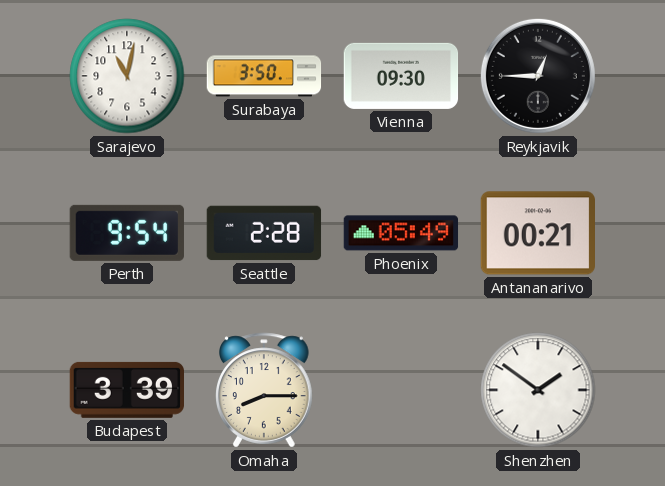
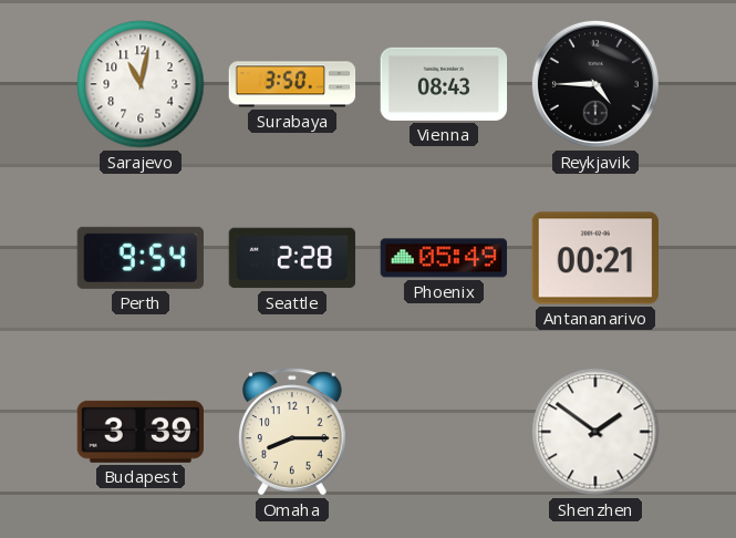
Vienna: 09:30 -> 08:43
Reykjavik: 12:45 -> 4:45
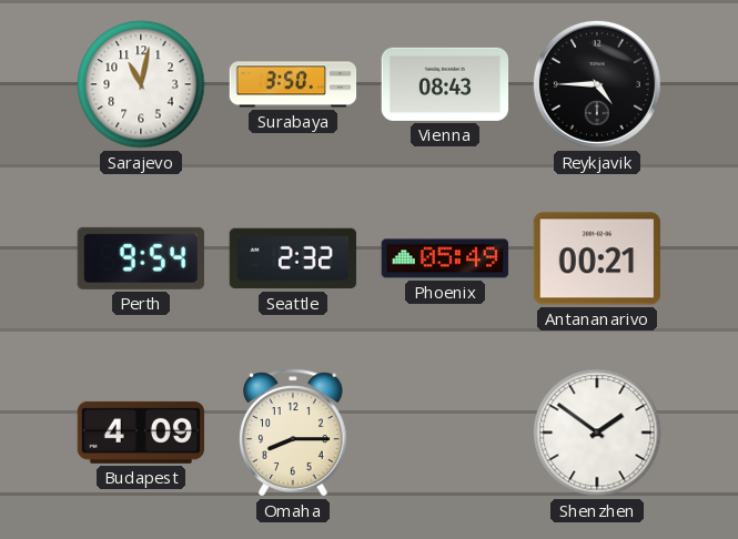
Seattle: 2:28 -> 2:32
Budapest: 3:39 -> 4:09
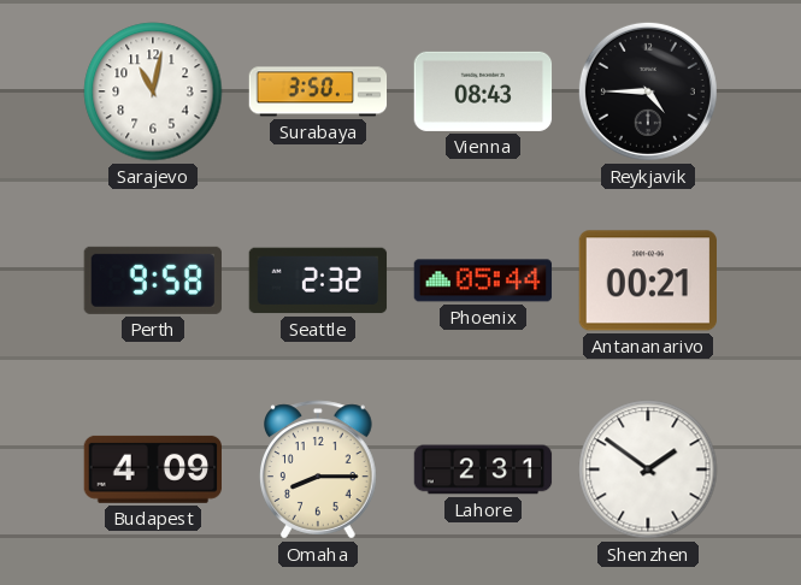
Perth: 9:54 -> 9:58
Phoenix: 05:49 -> 05:44
Lahore: none -> 2:31
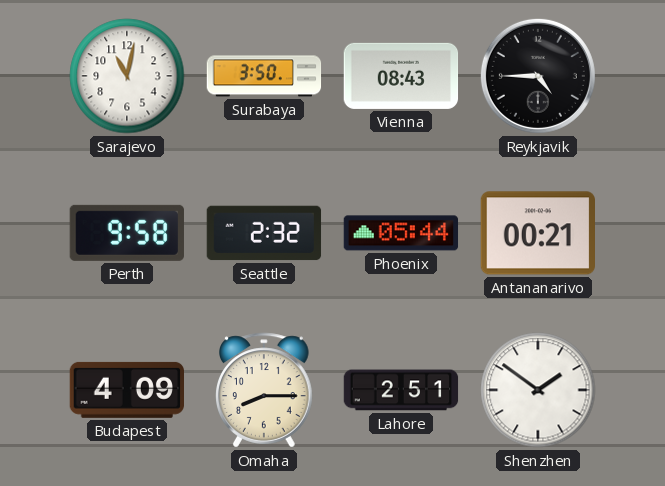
Lahore: 2:31 -> 2:51
